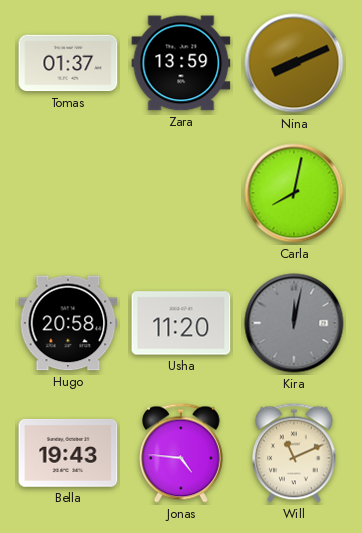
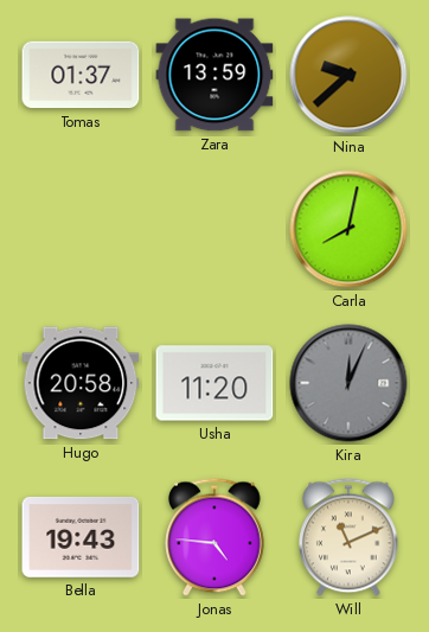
Nina: 8:11 -> 9:38
Kira: 12:02 -> 12:04
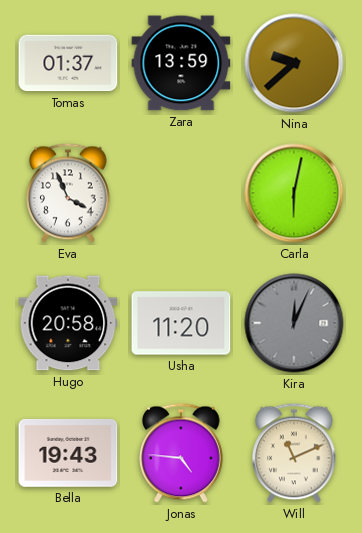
Eva: none -> 3:56
Carla: 8:02 -> 6:02
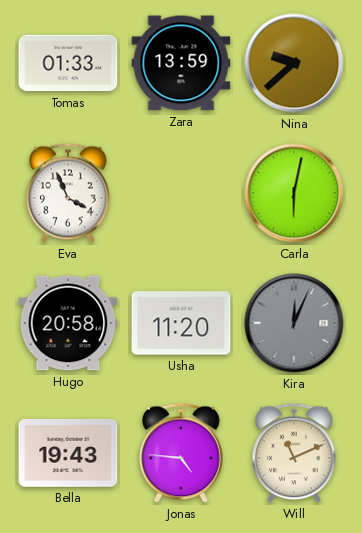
Tomas: 01:37 -> 01:33
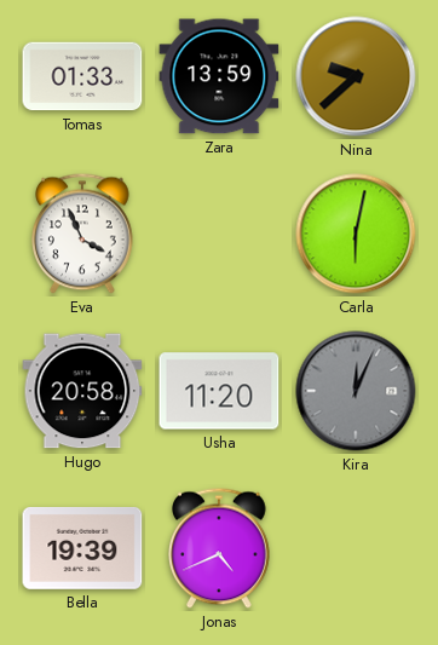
Bella: 19:43 -> 19:39
Jonas: 4:46 -> 4:41
Will: 11:11 -> none
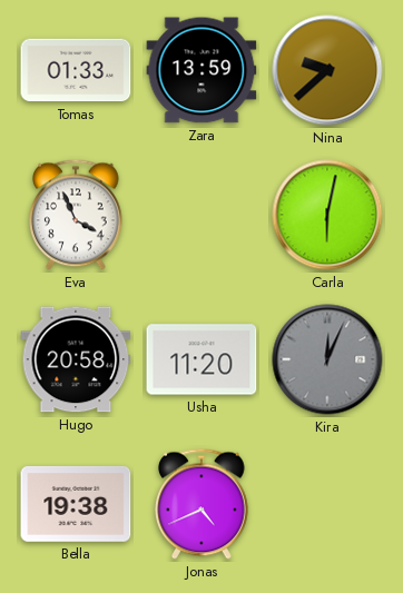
Bella: 19:39 -> 19:38
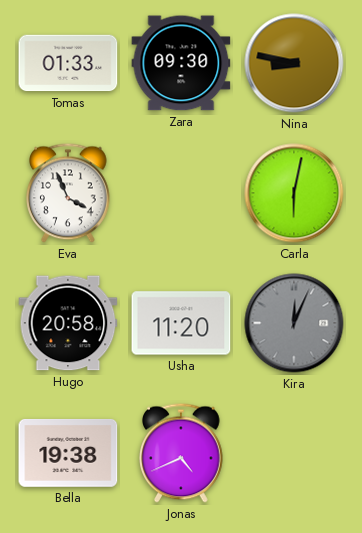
Zara: 13:59 -> 09:30
Nina: 9:38 -> 8:47
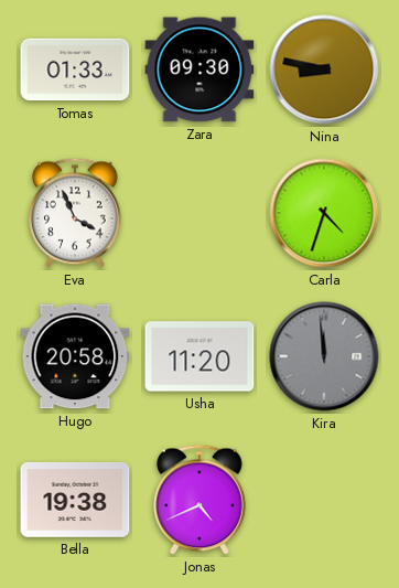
Carla: 6:02 -> 4:33
Kira: 12:04 -> 11:59
